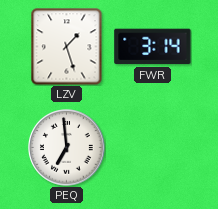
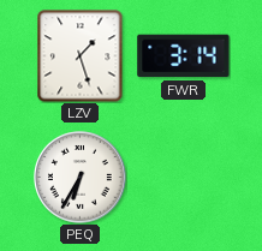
PEQ: 6:59 -> 6:35
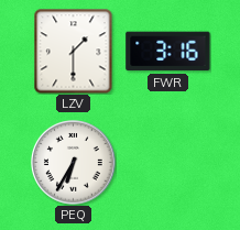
LZV: 1:27 -> 1:30
FWR: 3:14 -> 3:16
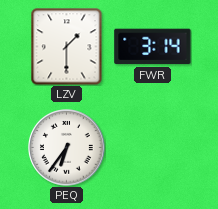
FWR: 3:16 -> 3:14
PEQ: 6:35 -> 6:36
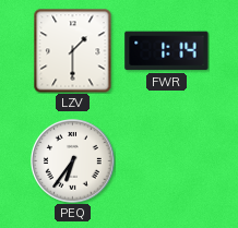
FWR: 3:14 -> 1:14
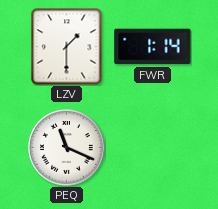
PEQ: 6:36 -> 11:19
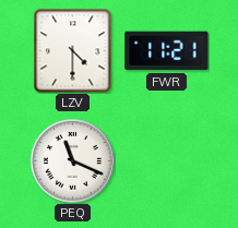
LZV: 1:30 -> 4:30
FWR: 1:14 -> 11:21
